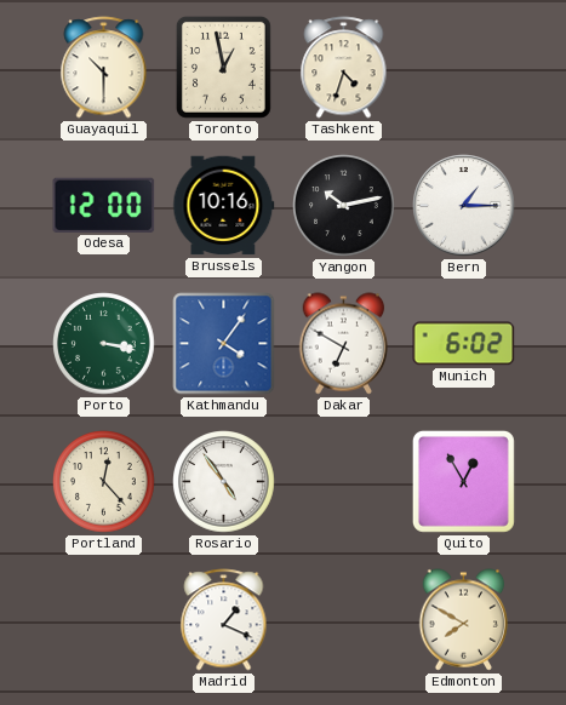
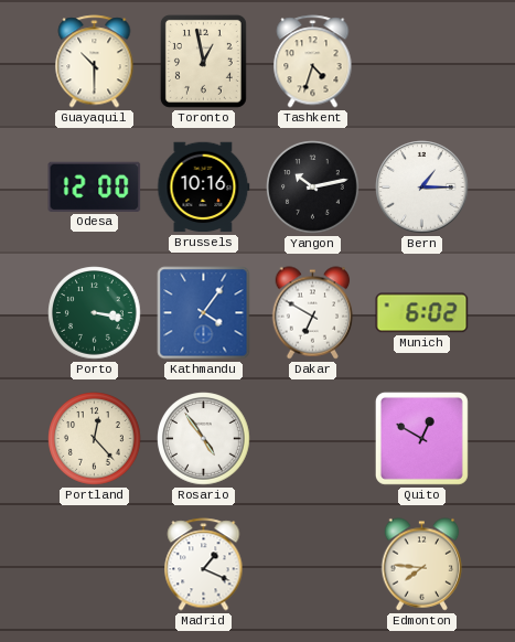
Quito: 12:55 -> 12:50
Edmonton: 7:50 -> 7:46
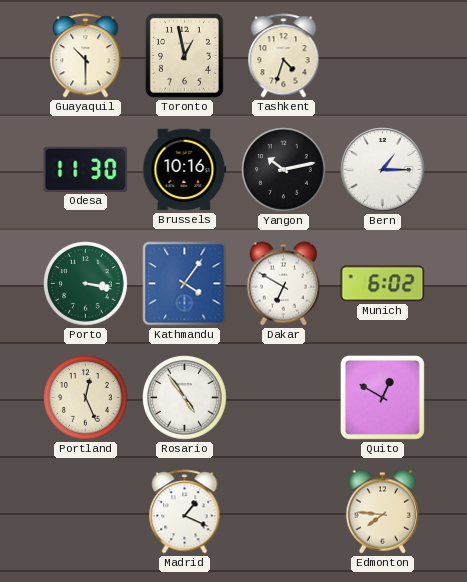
Odesa: 12:00 -> 11:30
Portland: 12:23 -> 12:26
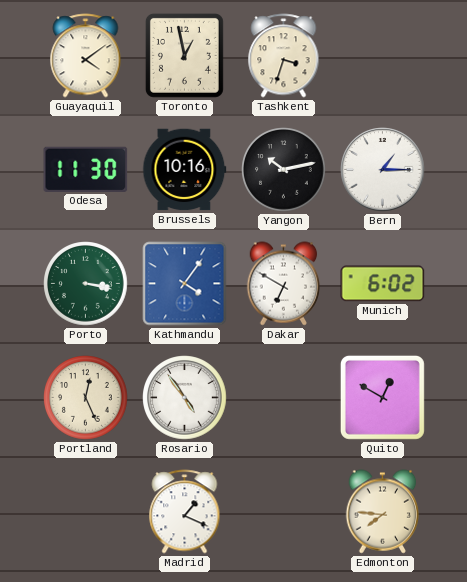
Guayaquil: 10:30 -> 4:09
Tashkent: 4:33 -> 3:33
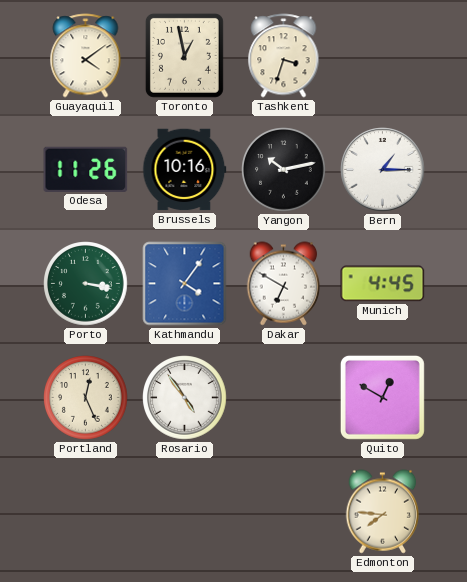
Odesa: 11:30 -> 11:26
Munich: 6:02 -> 4:45
Madrid: 1:19 -> none
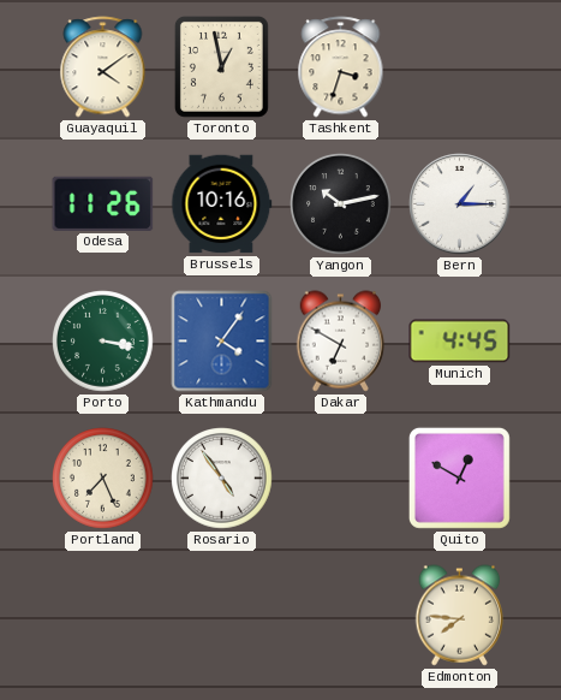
Portland: 12:26 -> 7:26
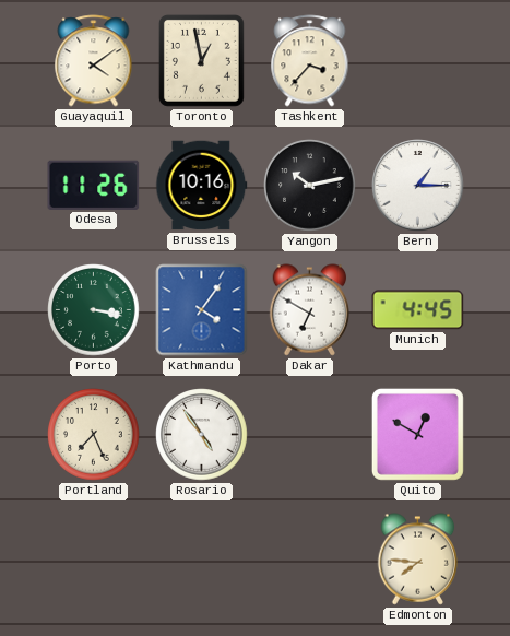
Tashkent: 3:33 -> 3:37
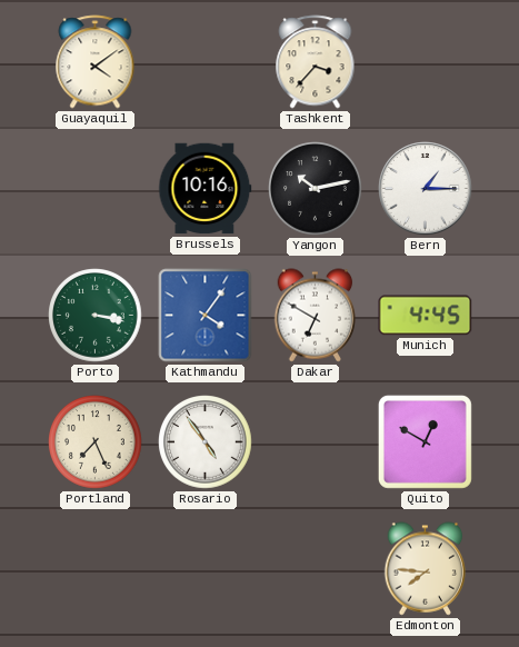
Toronto: 12:58 -> none
Odesa: 11:26 -> none
